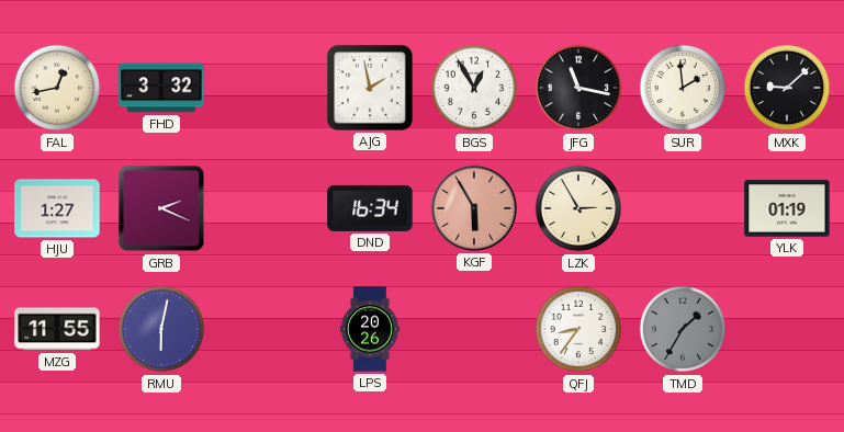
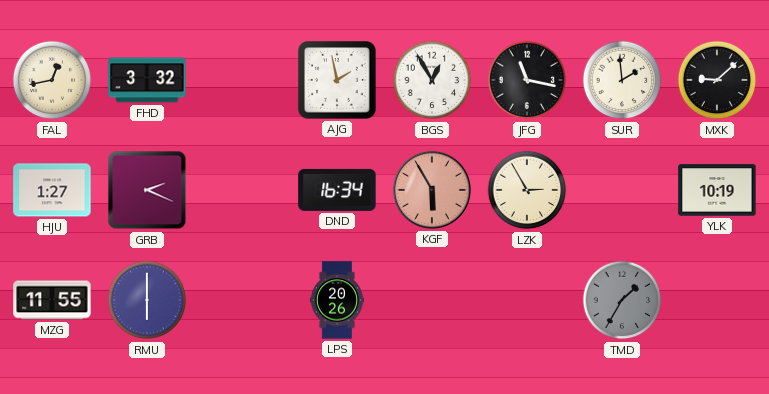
YLK: 01:19 -> 10:19
RMU: 6:02 -> 6:00
QFJ: 8:36 -> none
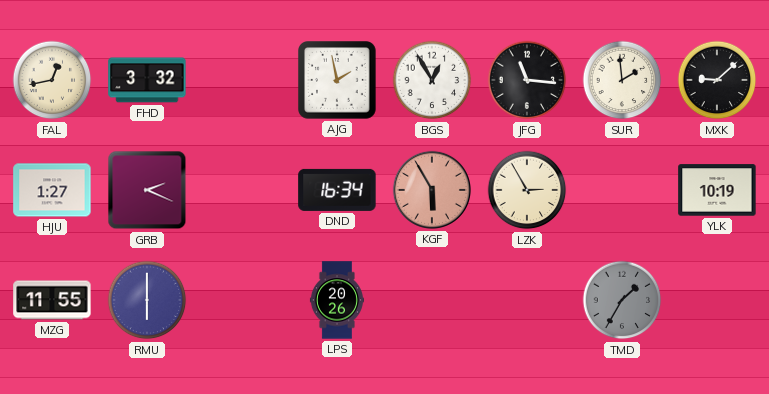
JFG: 11:17 -> 11:16
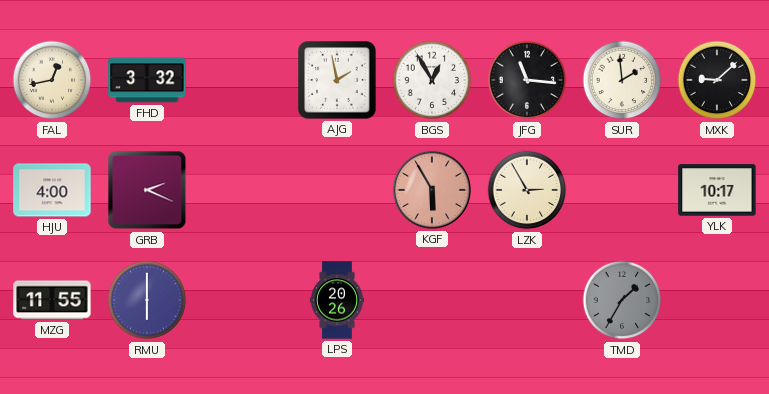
HJU: 1:27 -> 4:00
DND: 16:34 -> none
YLK: 10:19 -> 10:17
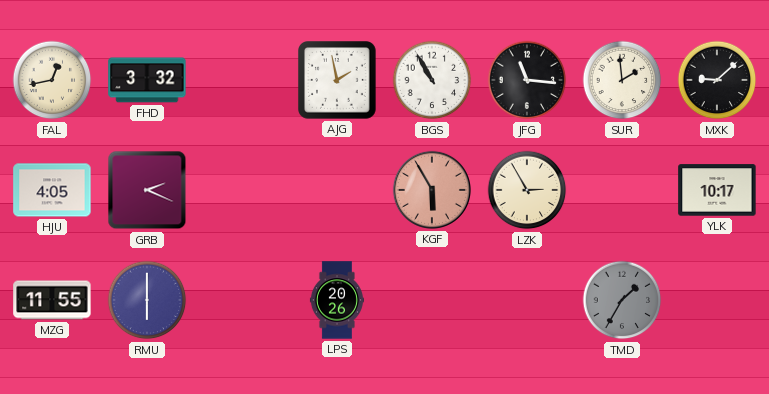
BGS: 12:55 -> 10:55
HJU: 4:00 -> 4:05
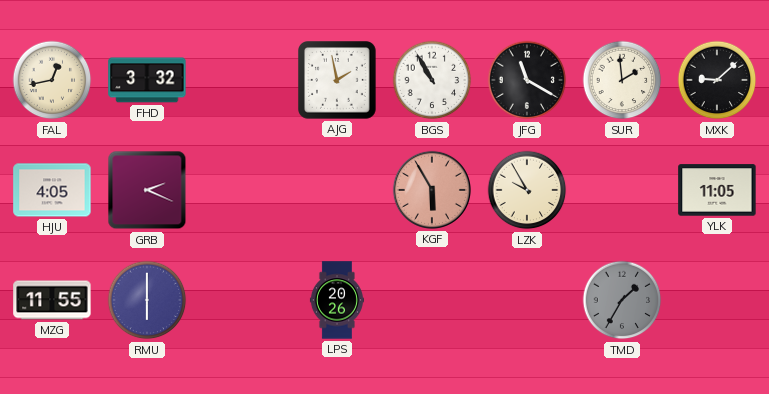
JFG: 11:16 -> 11:20
LZK: 2:55 -> 9:55
YLK: 10:17 -> 11:05
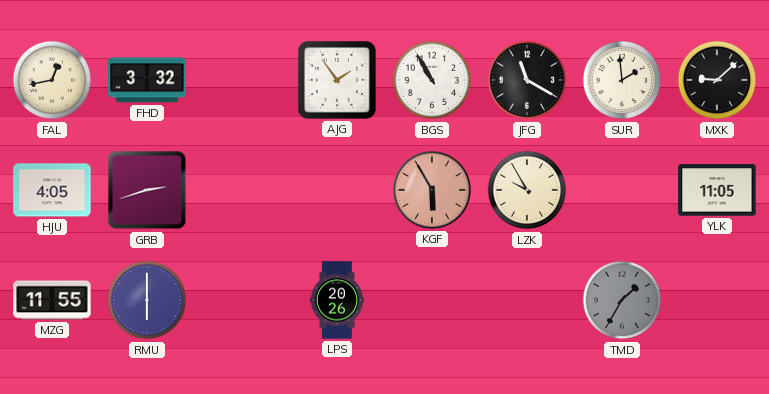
AJG: 1:58 -> 1:54
GRB: 2:19 -> 2:42
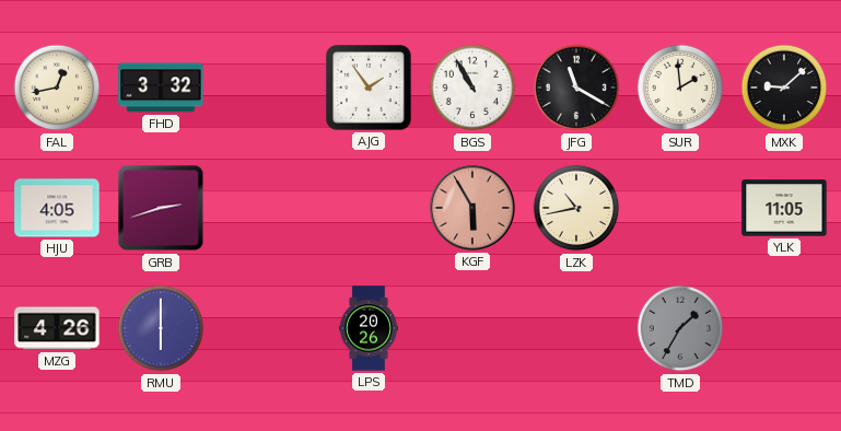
LZK: 9:55 -> 10:43
MZG: 11:55 -> 4:26
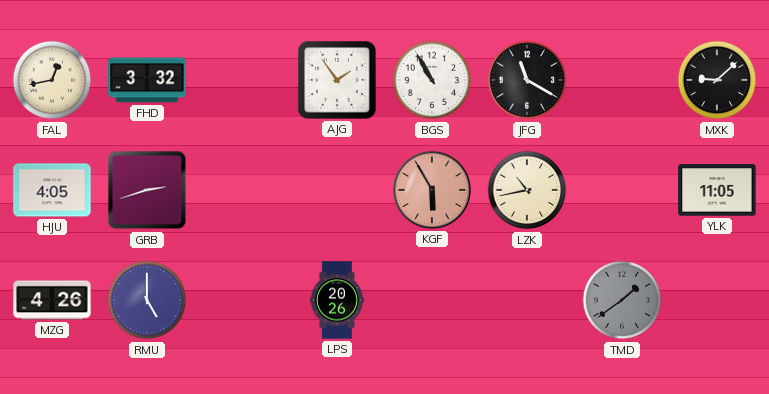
SUR: 1:59 -> none
RMU: 6:00 -> 5:00
TMD: 1:35 -> 1:39
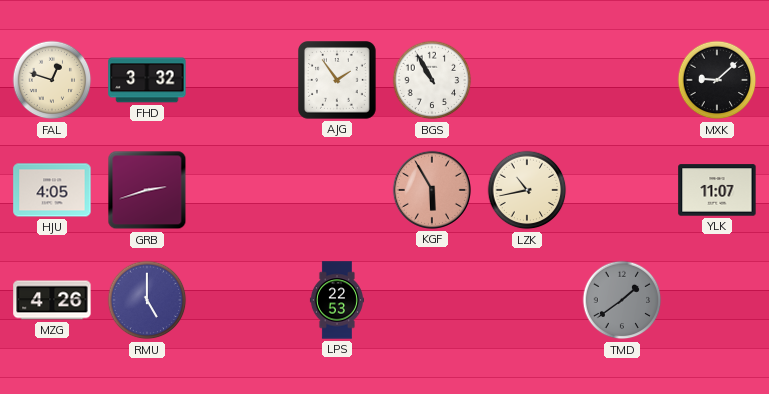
FAL: 12:43 -> 12:48
JFG: 11:20 -> none
YLK: 11:05 -> 11:07
LPS: 20:26 -> 22:53
